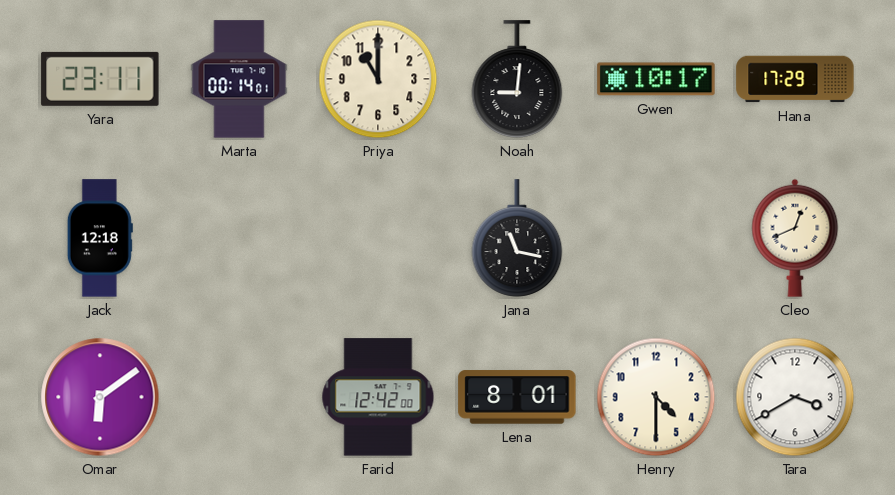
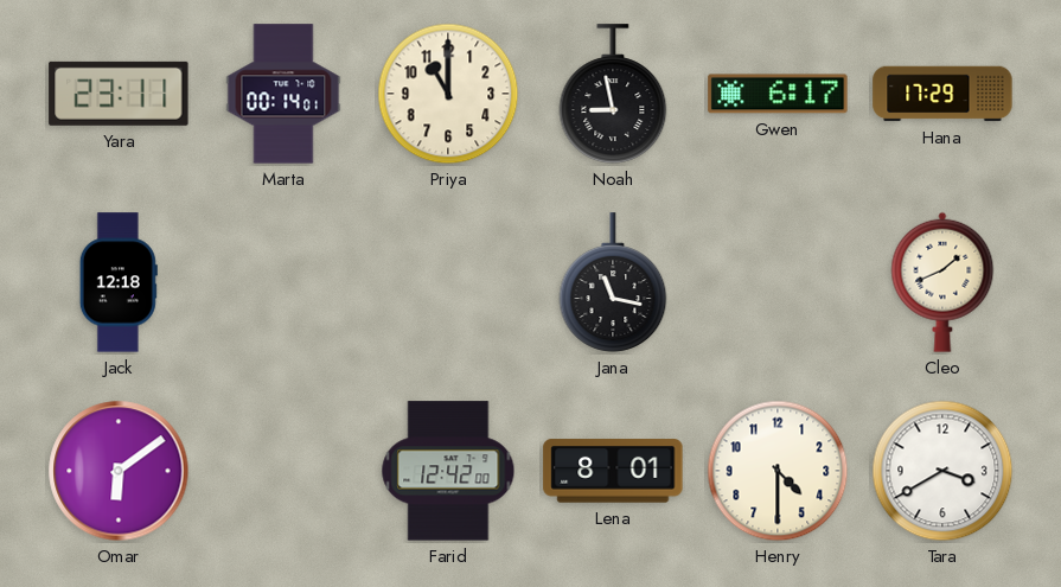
Noah: 9:01 -> 8:58
Gwen: 10:17 -> 6:17
Cleo: 12:41 -> 1:41
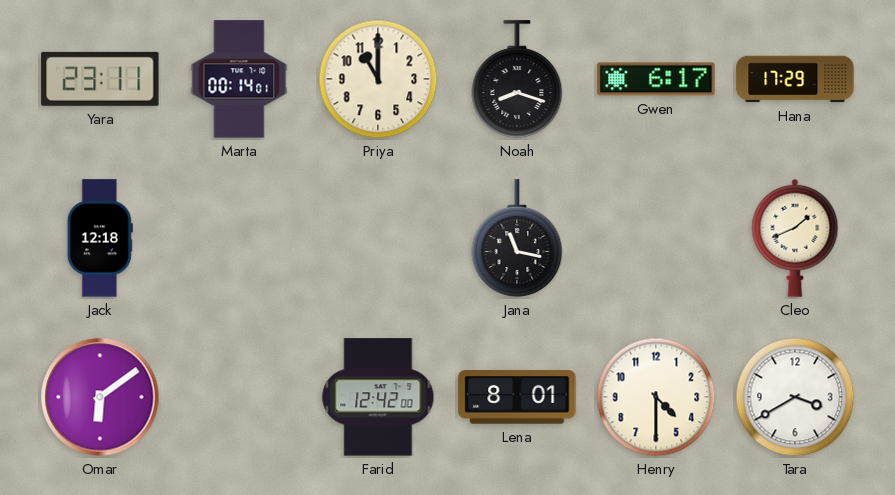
Noah: 8:58 -> 8:18
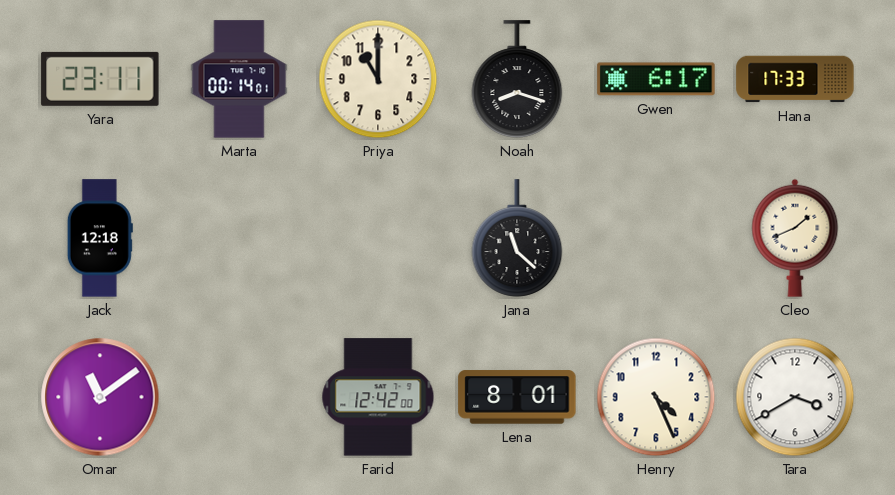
Hana: 17:29 -> 17:33
Jana: 11:17 -> 11:22
Omar: 6:09 -> 11:09
Henry: 4:30 -> 4:26
